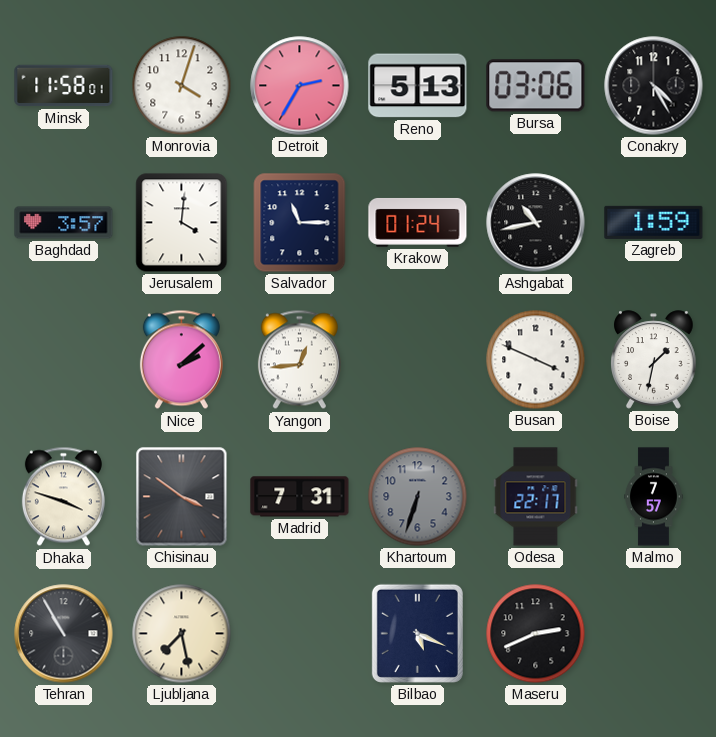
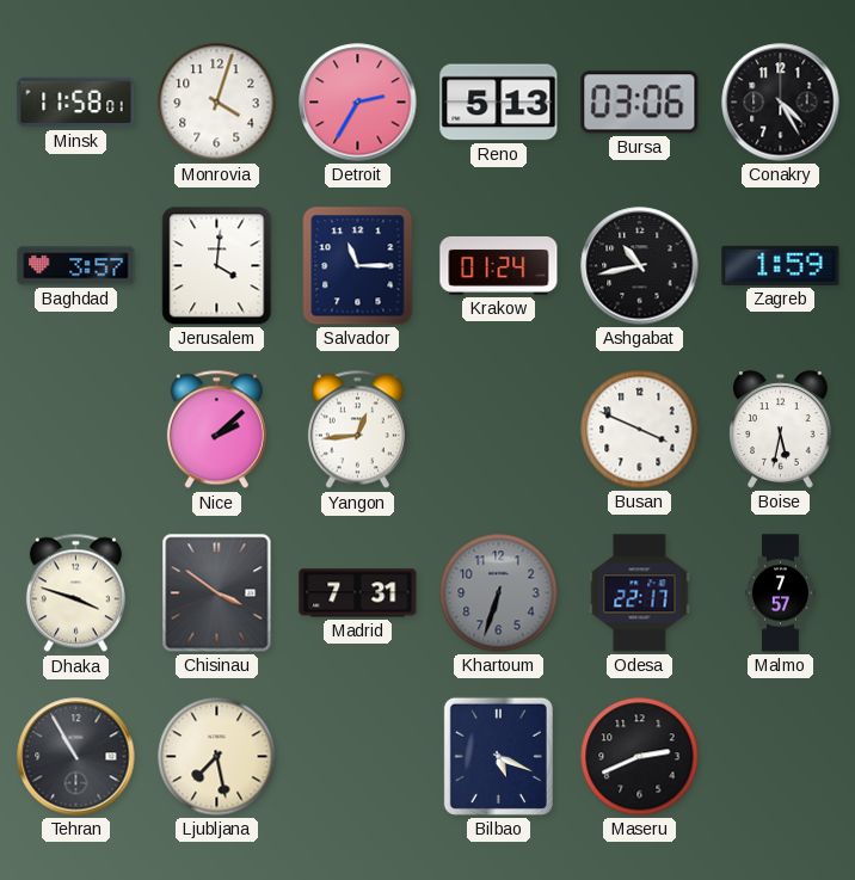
Boise: 1:32 -> 5:32
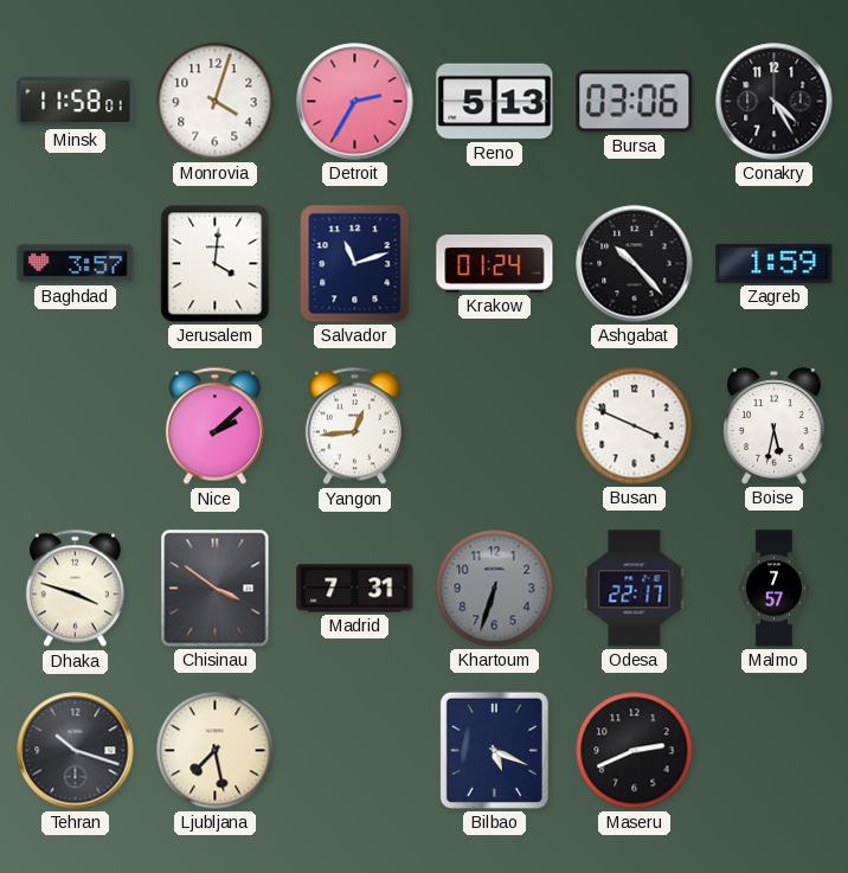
Salvador: 11:15 -> 11:12
Ashgabat: 10:43 -> 10:23
Tehran: 10:55 -> 10:18
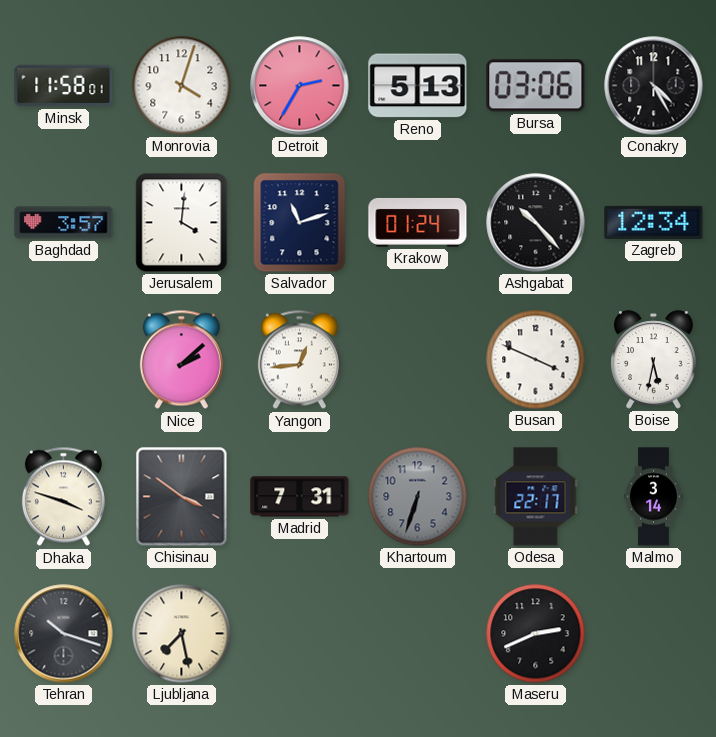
Zagreb: 1:59 -> 12:34
Malmo: 7:57 -> 3:14
Bilbao: 5:19 -> none
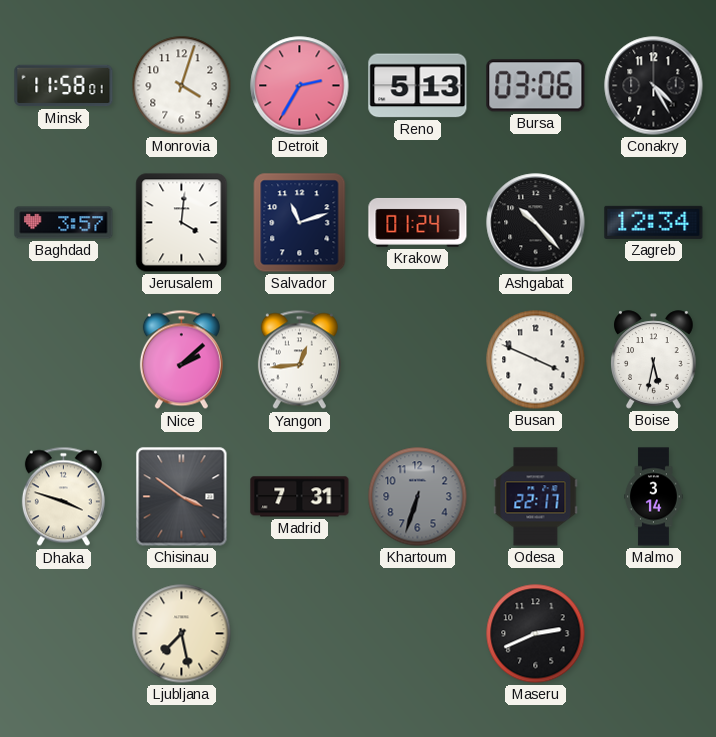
Tehran: 10:18 -> none
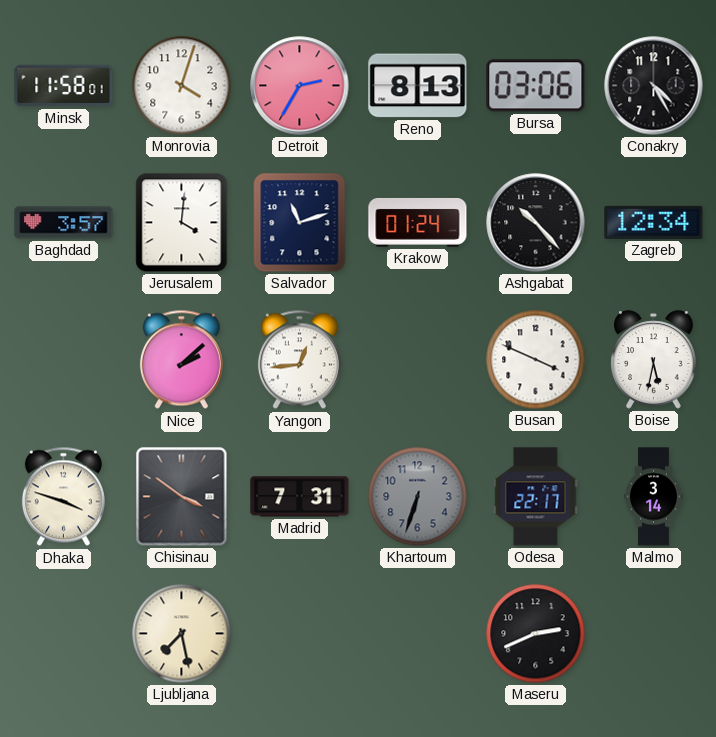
Reno: 5:13 -> 8:13
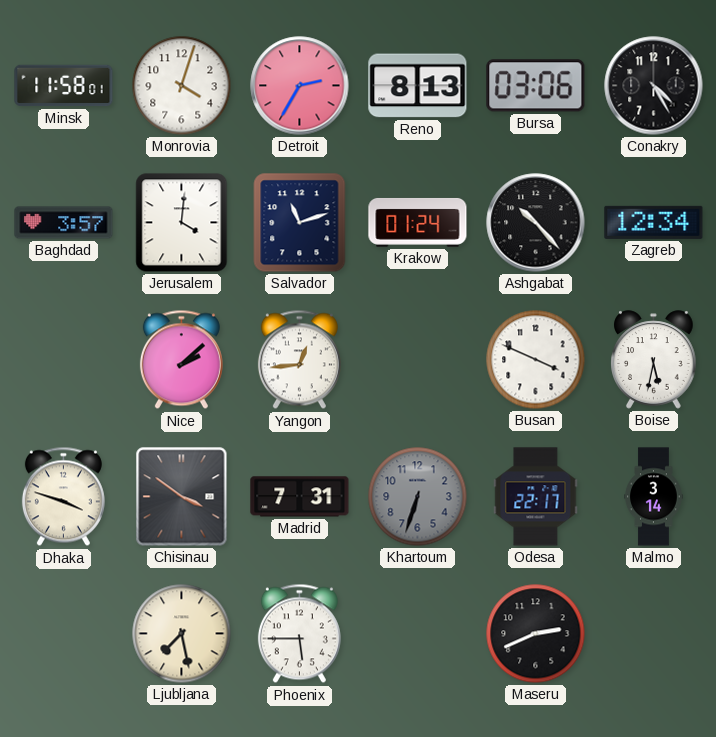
Phoenix: none -> 5:45
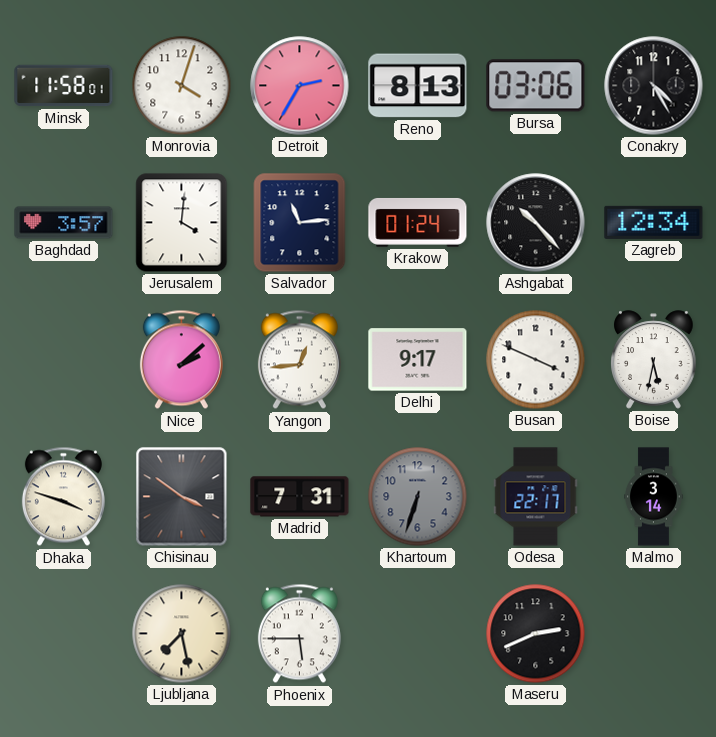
Salvador: 11:12 -> 11:14
Delhi: none -> 9:17
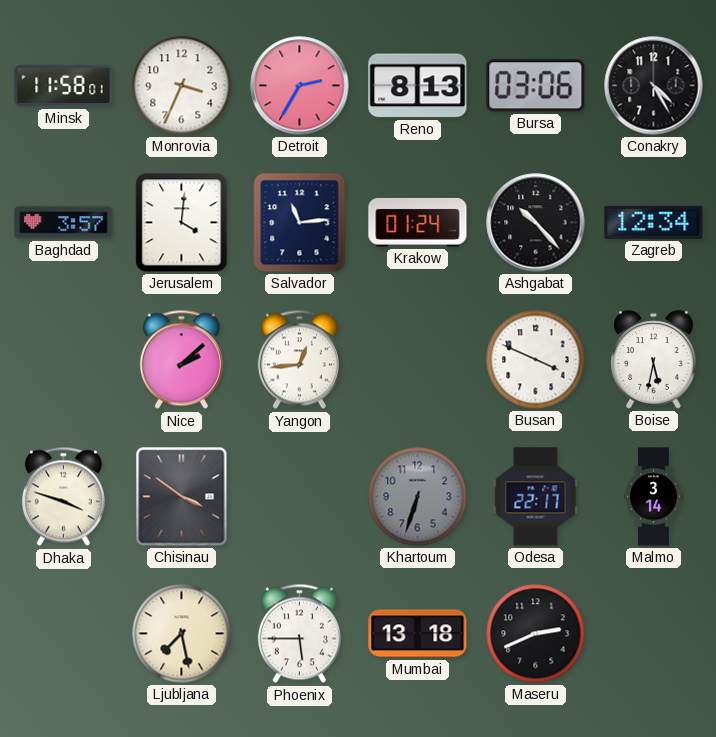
Monrovia: 4:03 -> 3:34
Delhi: 9:17 -> none
Madrid: 7:31 -> none
Mumbai: none -> 13:18
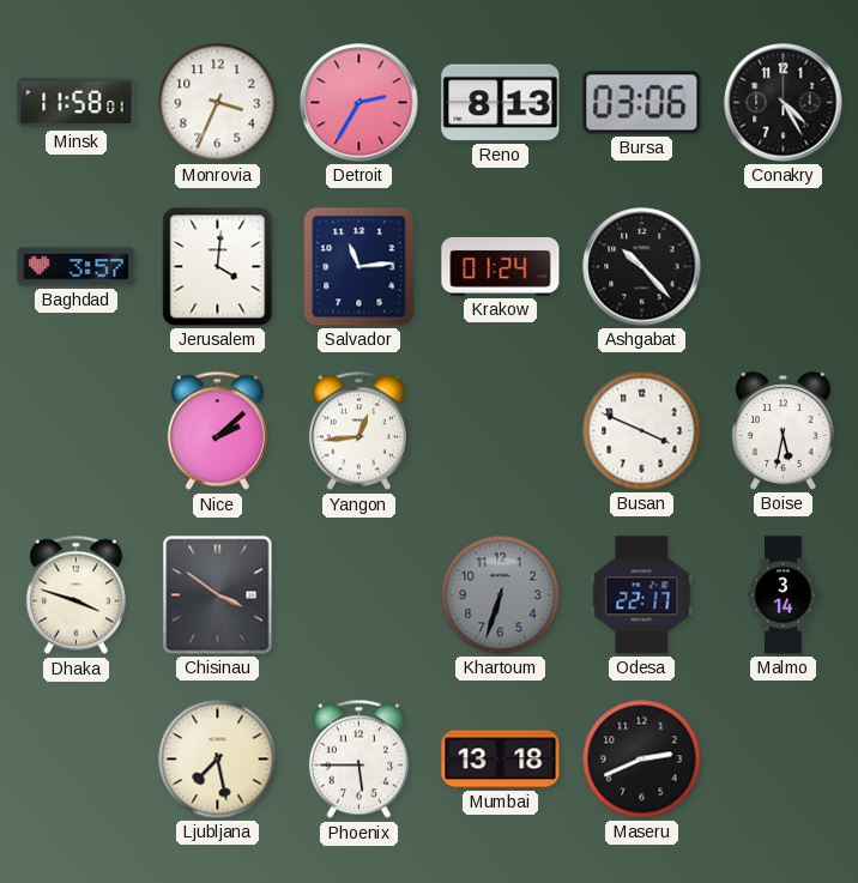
Zagreb: 12:34 -> none
